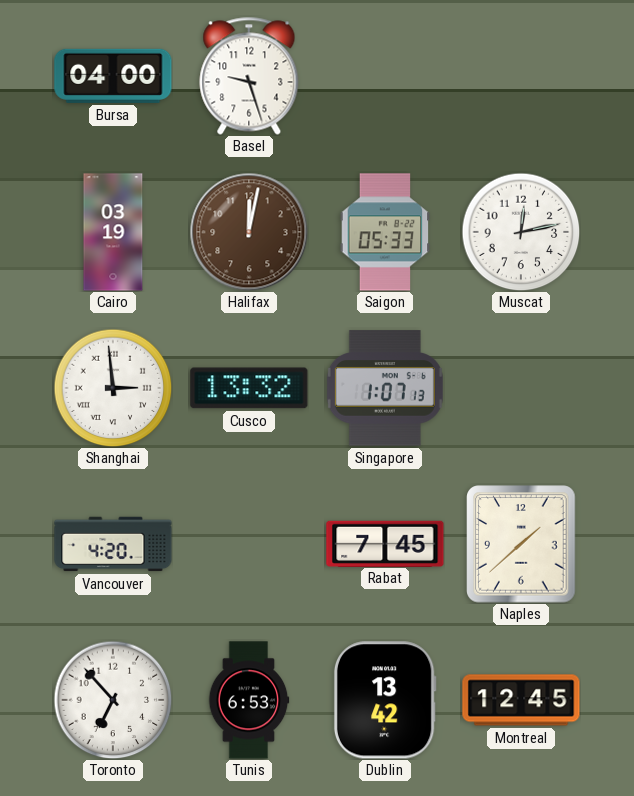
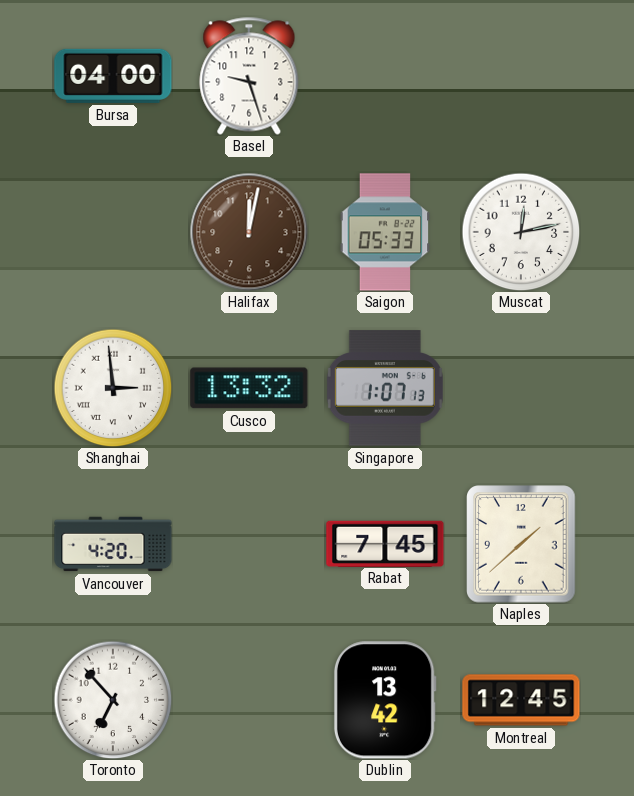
Cairo: 03:19 -> none
Tunis: 6:53 -> none
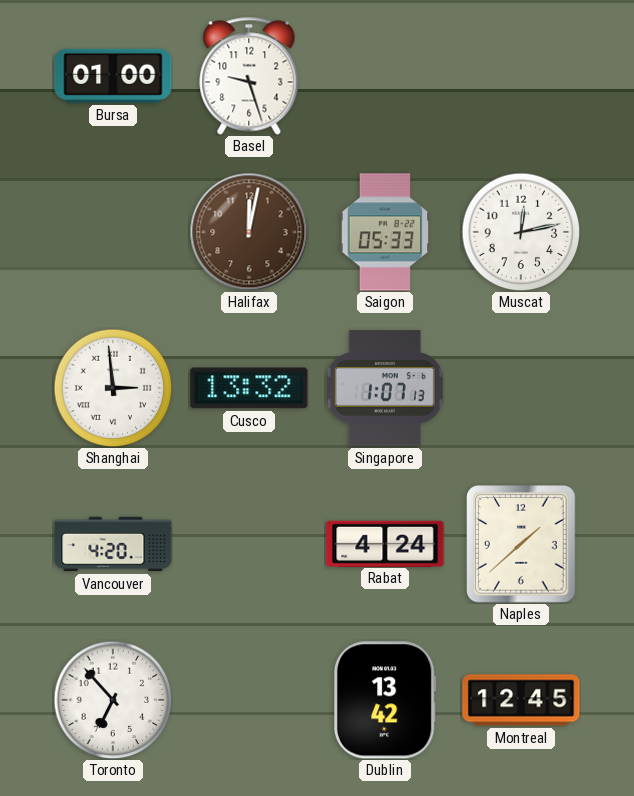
Bursa: 04:00 -> 01:00
Rabat: 7:45 -> 4:24
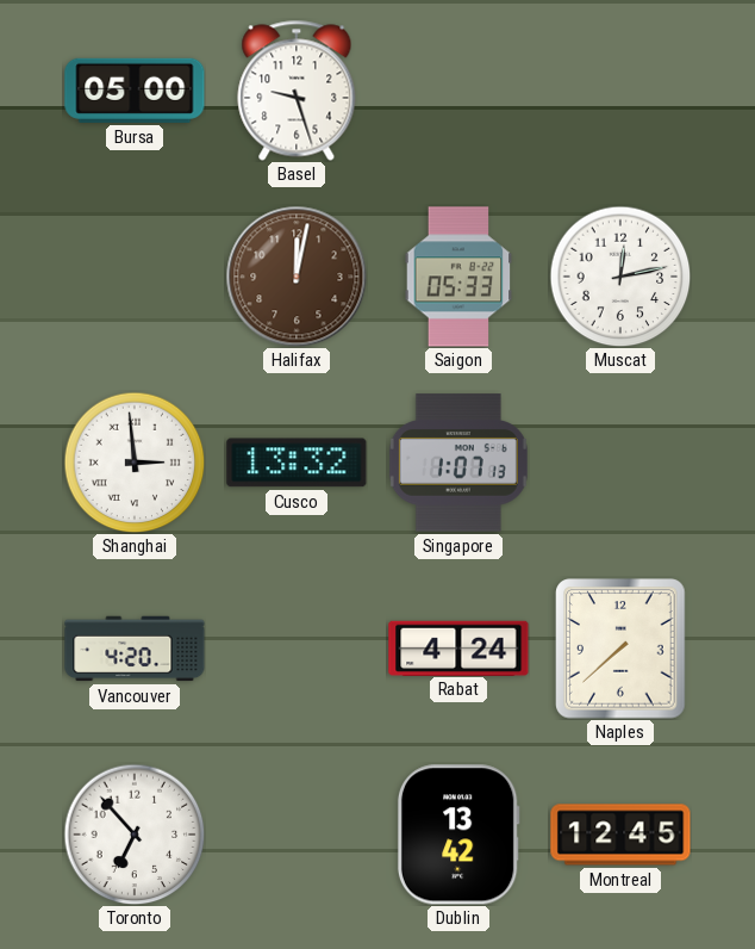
Bursa: 01:00 -> 05:00
Naples: 1:38 -> 7:38
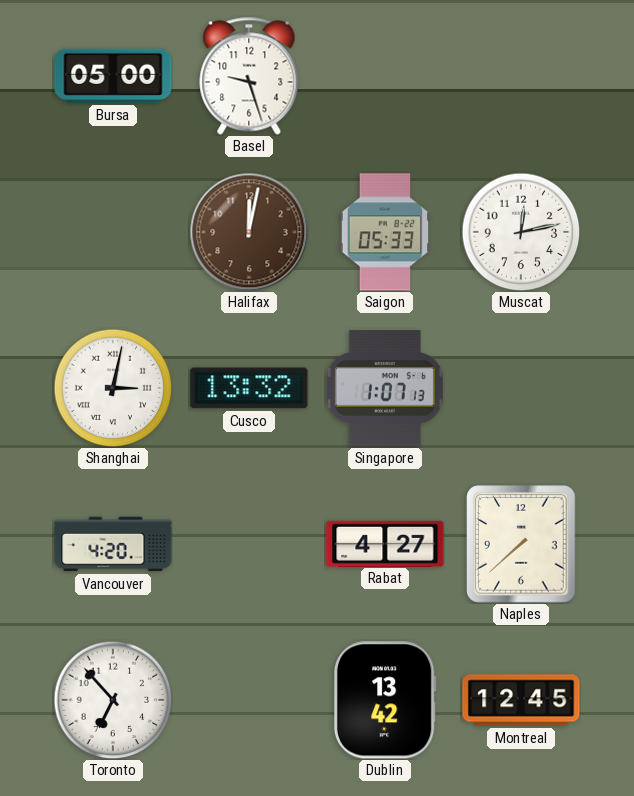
Shanghai: 2:59 -> 3:02
Rabat: 4:24 -> 4:27
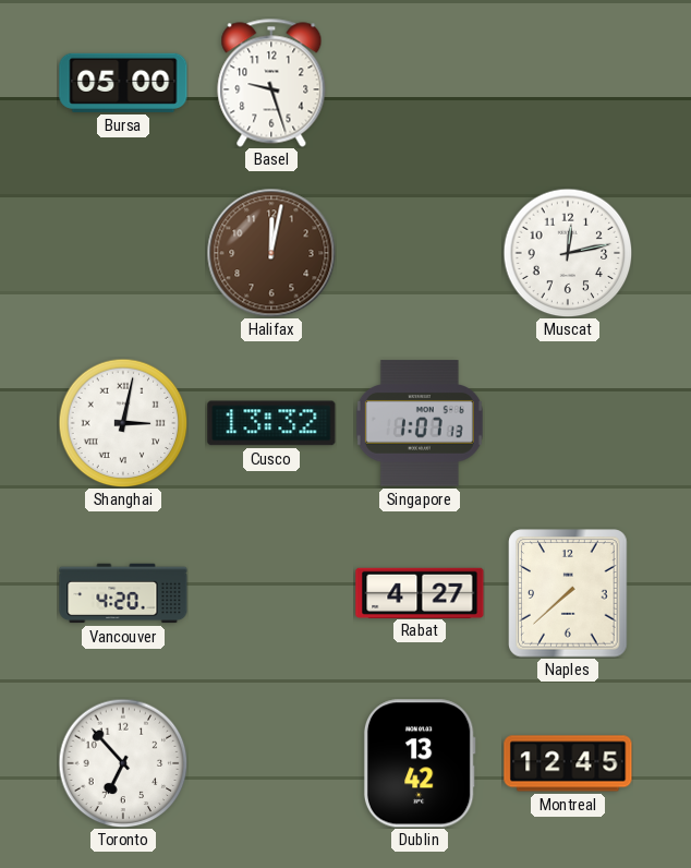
Saigon: 05:33 -> none
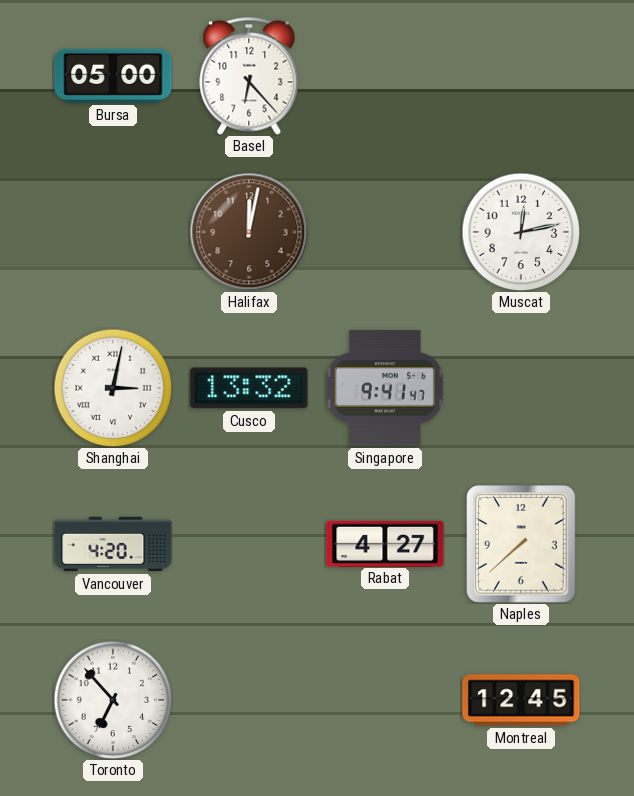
Basel: 9:27 -> 6:23
Singapore: 1:07 -> 9:41
Dublin: 13:42 -> none
